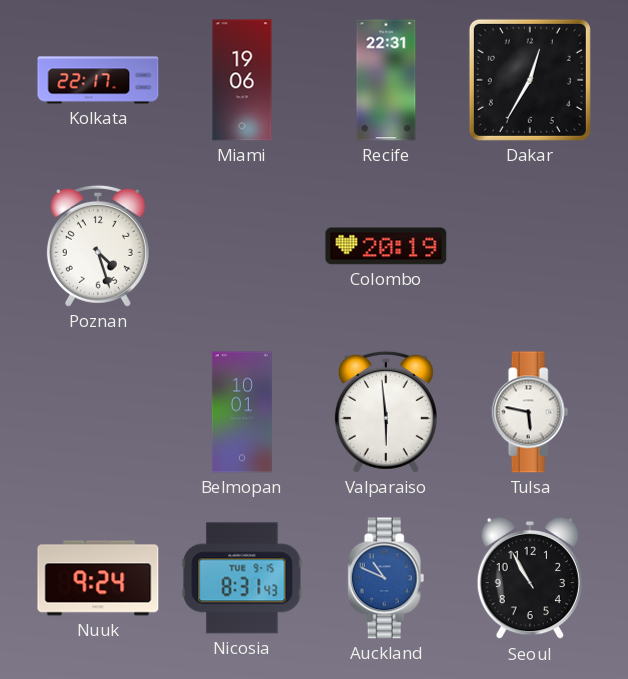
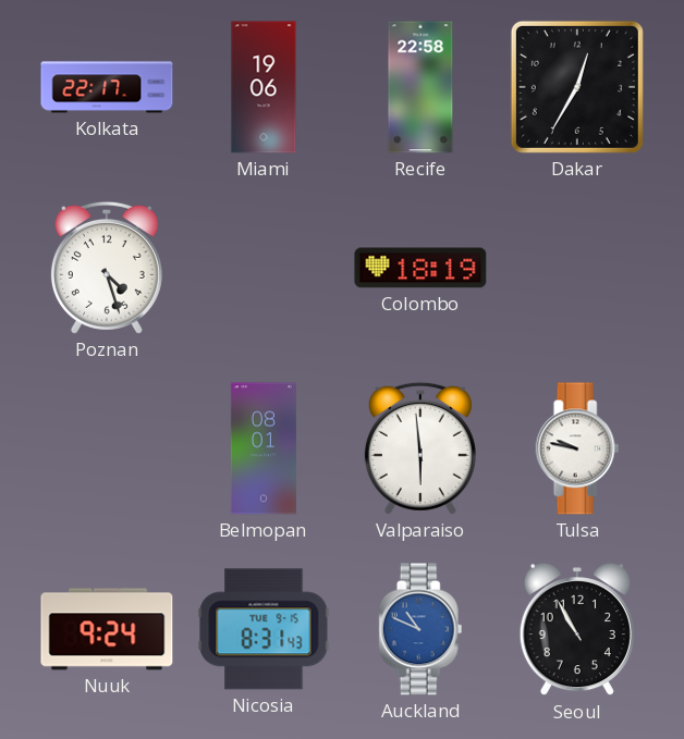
Recife: 22:31 -> 22:58
Colombo: 20:19 -> 18:19
Belmopan: 10:01 -> 08:01
Tulsa: 5:47 -> 9:47
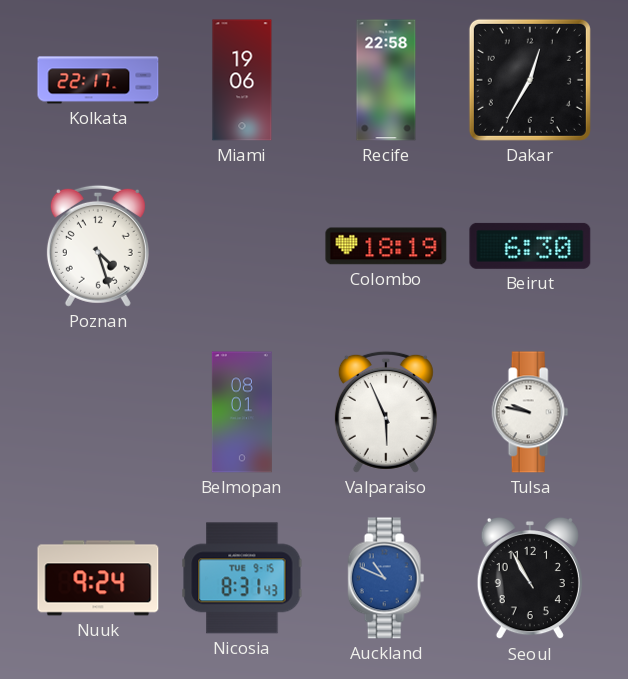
Beirut: none -> 6:30
Valparaiso: 5:59 -> 5:56
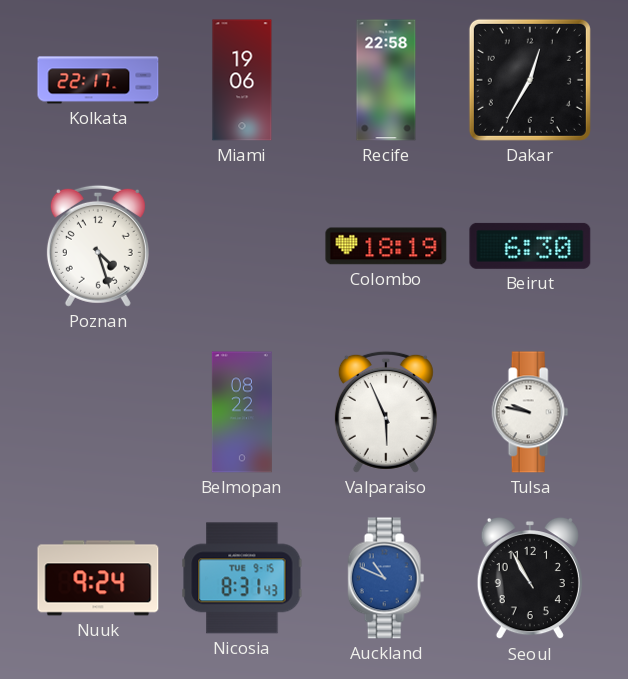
Belmopan: 08:01 -> 08:22
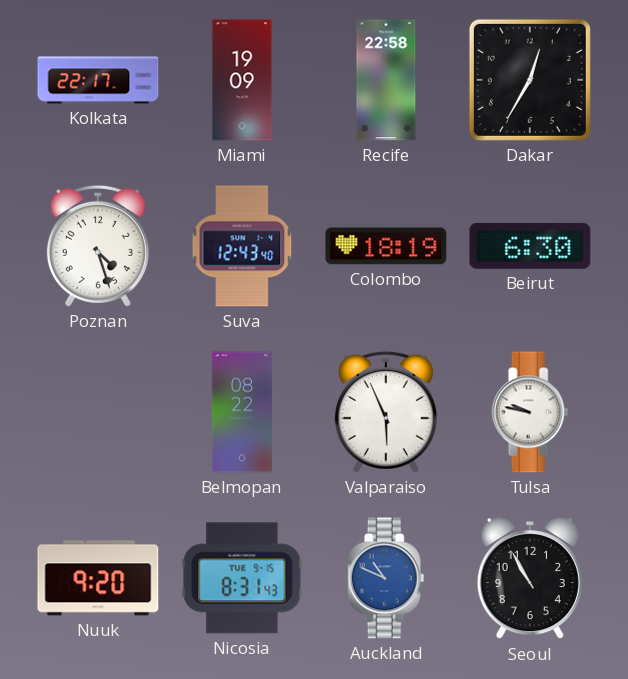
Miami: 19:06 -> 19:09
Suva: none -> 12:43
Nuuk: 9:24 -> 9:20
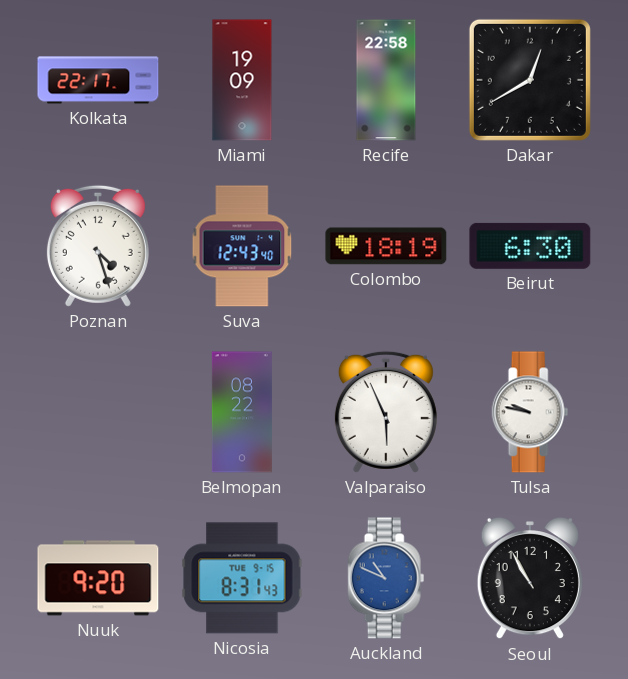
Dakar: 12:35 -> 12:40
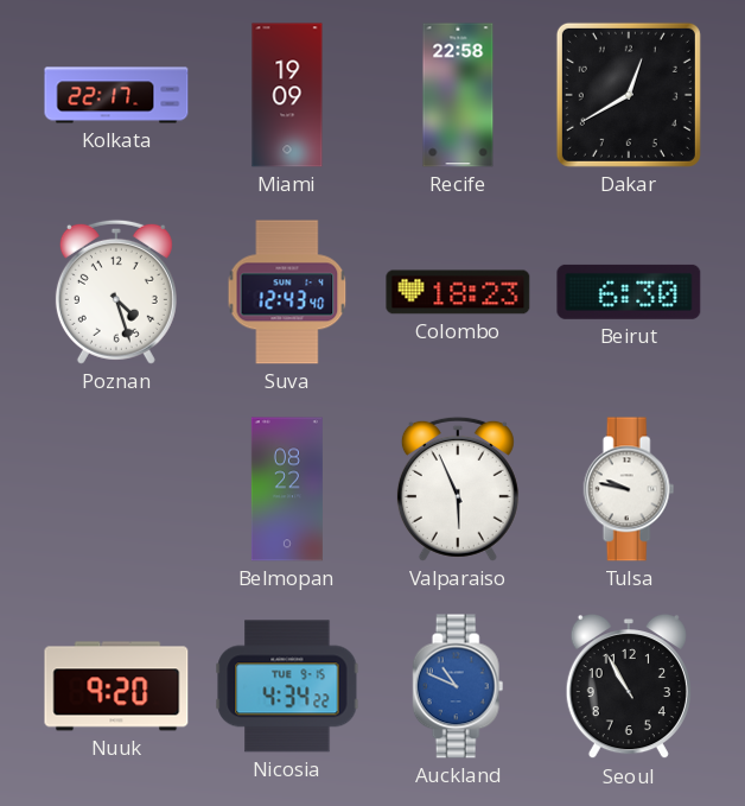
Colombo: 18:19 -> 18:23
Nicosia: 8:31 -> 4:34
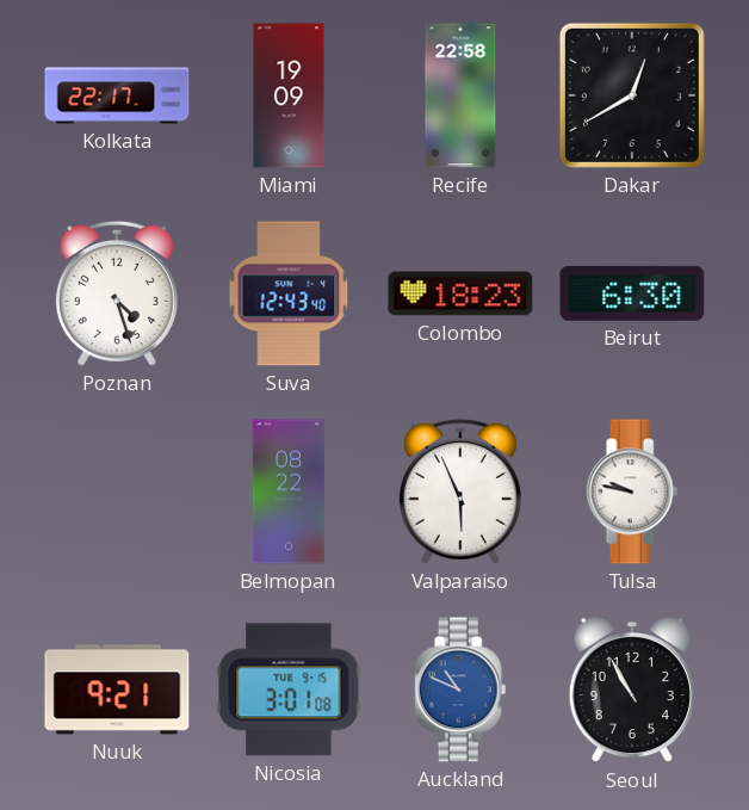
Nuuk: 9:20 -> 9:21
Nicosia: 4:34 -> 3:01
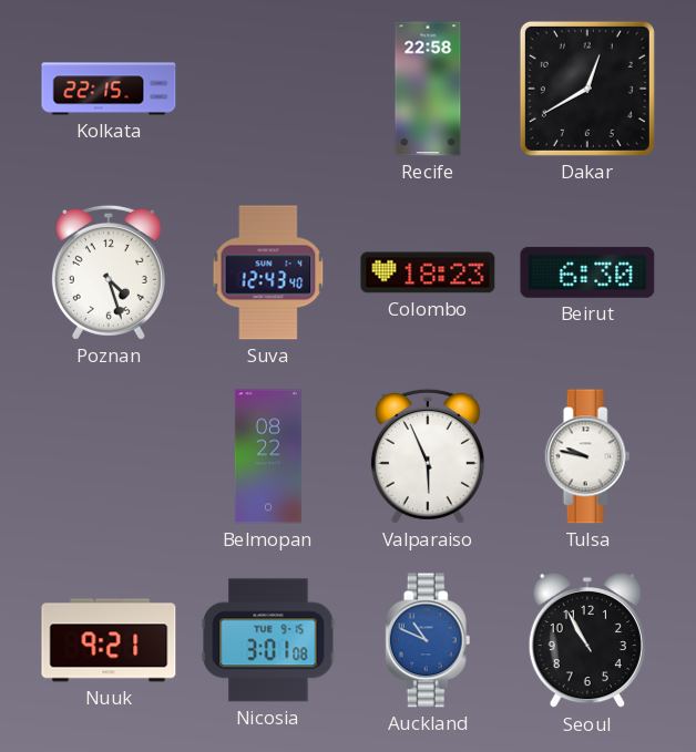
Kolkata: 22:17 -> 22:15
Miami: 19:09 -> none
